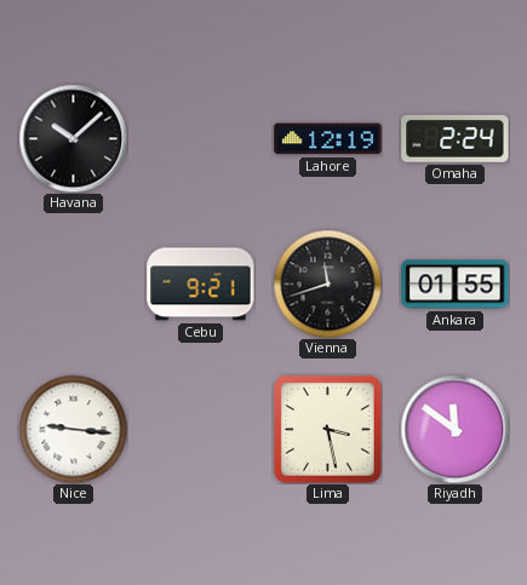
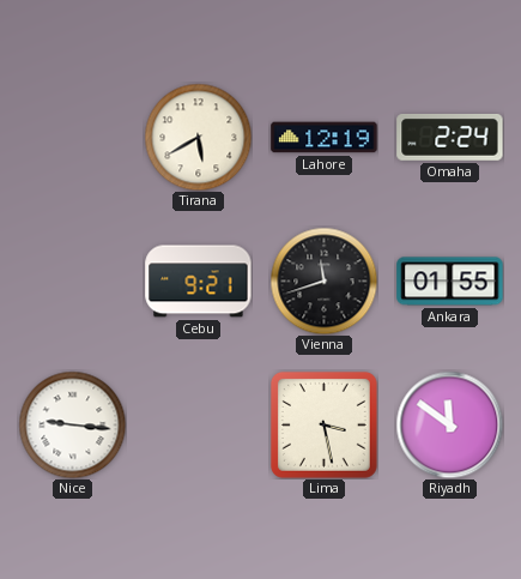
Havana: 10:08 -> none
Tirana: none -> 5:40
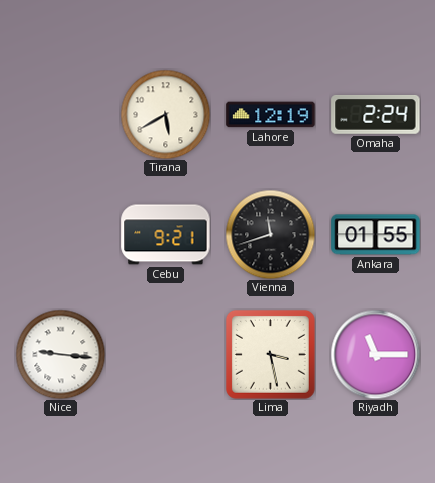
Riyadh: 11:51 -> 11:15
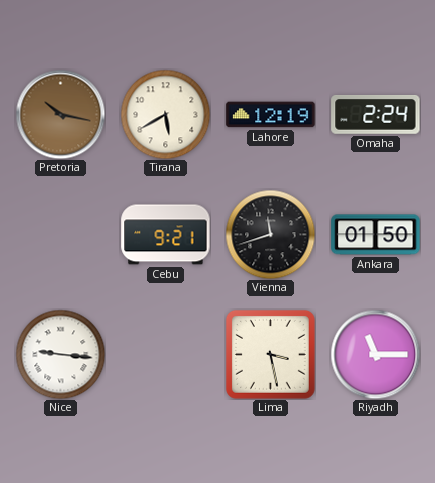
Pretoria: none -> 10:17
Ankara: 01:55 -> 01:50
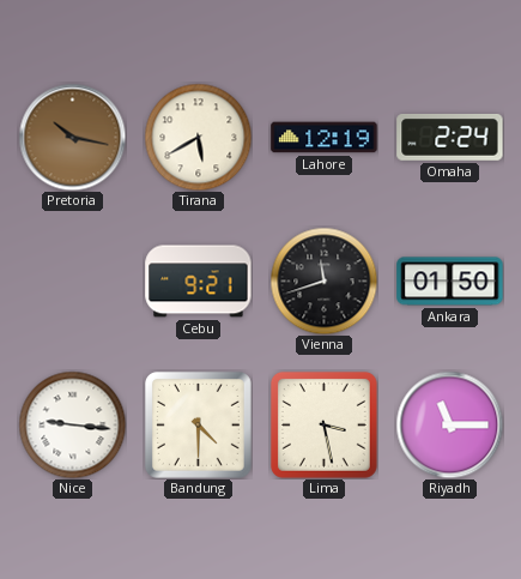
Bandung: none -> 4:30
